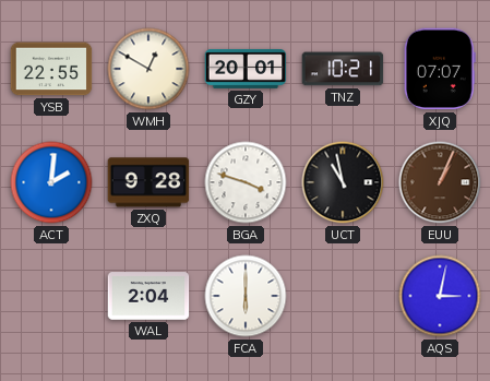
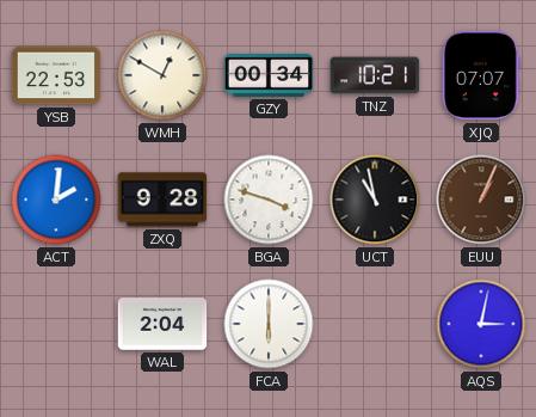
YSB: 22:55 -> 22:53
GZY: 20:01 -> 00:34
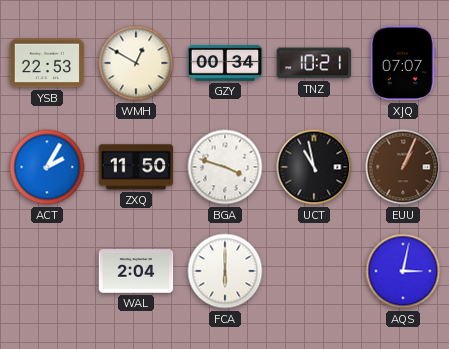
ACT: 2:01 -> 2:05
ZXQ: 9:28 -> 11:50
